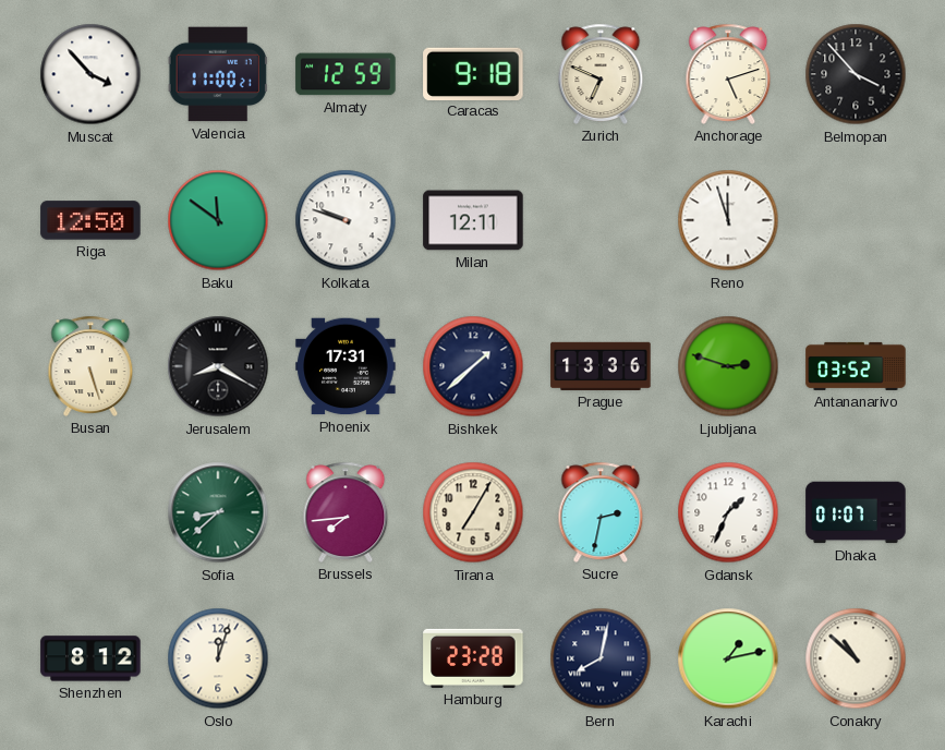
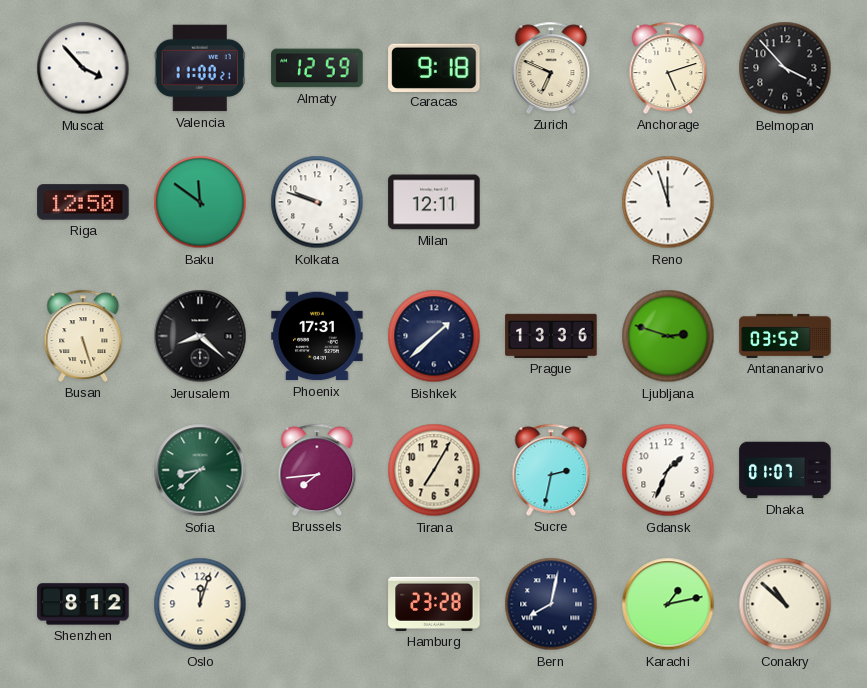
Jerusalem: 8:20 -> 8:22
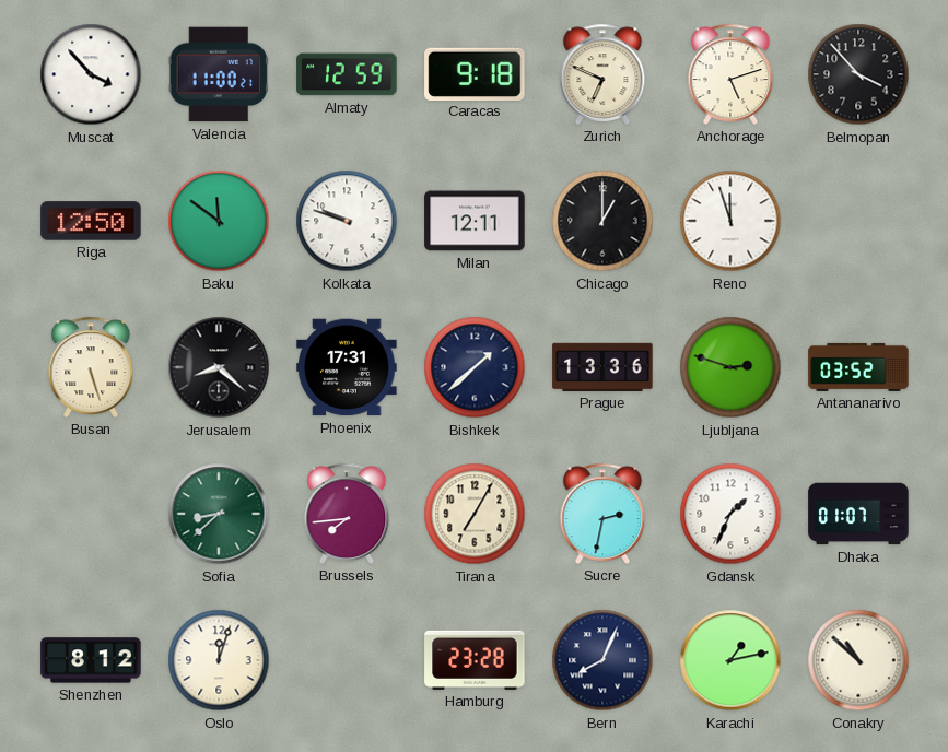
Chicago: none -> 1:00
Bern: 8:02 -> 8:04
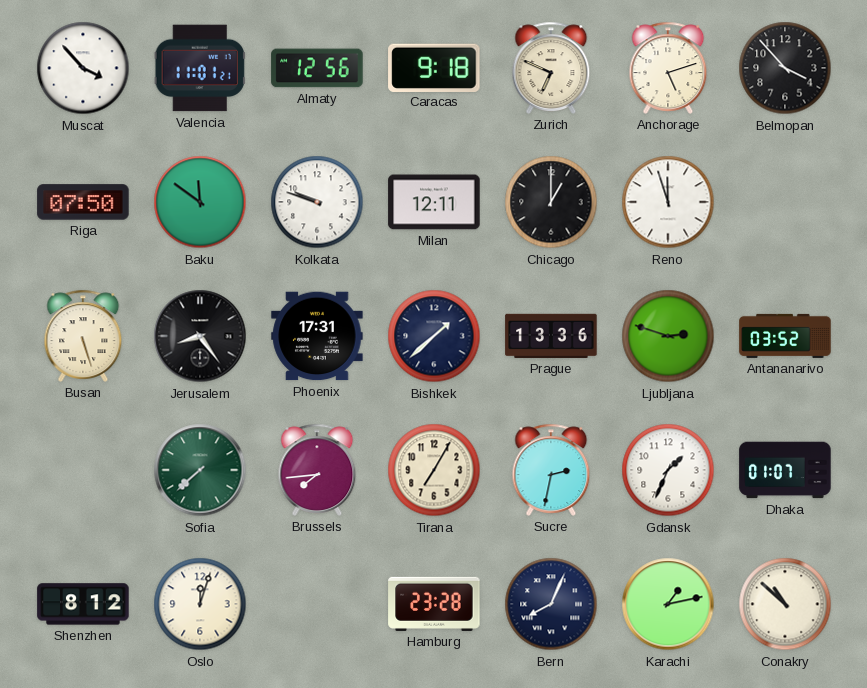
Valencia: 11:00 -> 11:01
Almaty: 12:59 -> 12:56
Riga: 12:50 -> 07:50
Jerusalem: 8:22 -> 8:24
Sofia: 8:38 -> 7:38
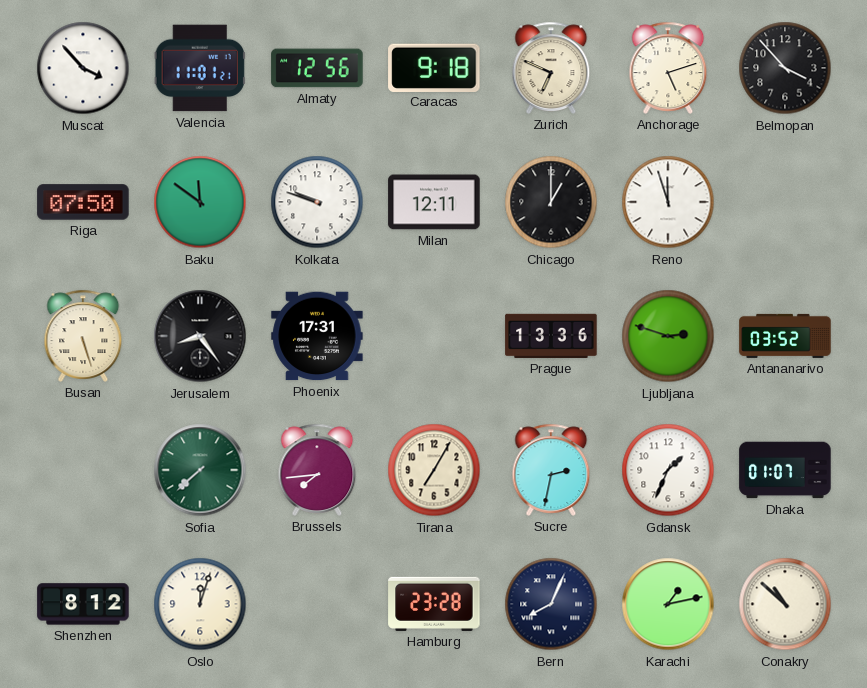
Bishkek: 1:38 -> none
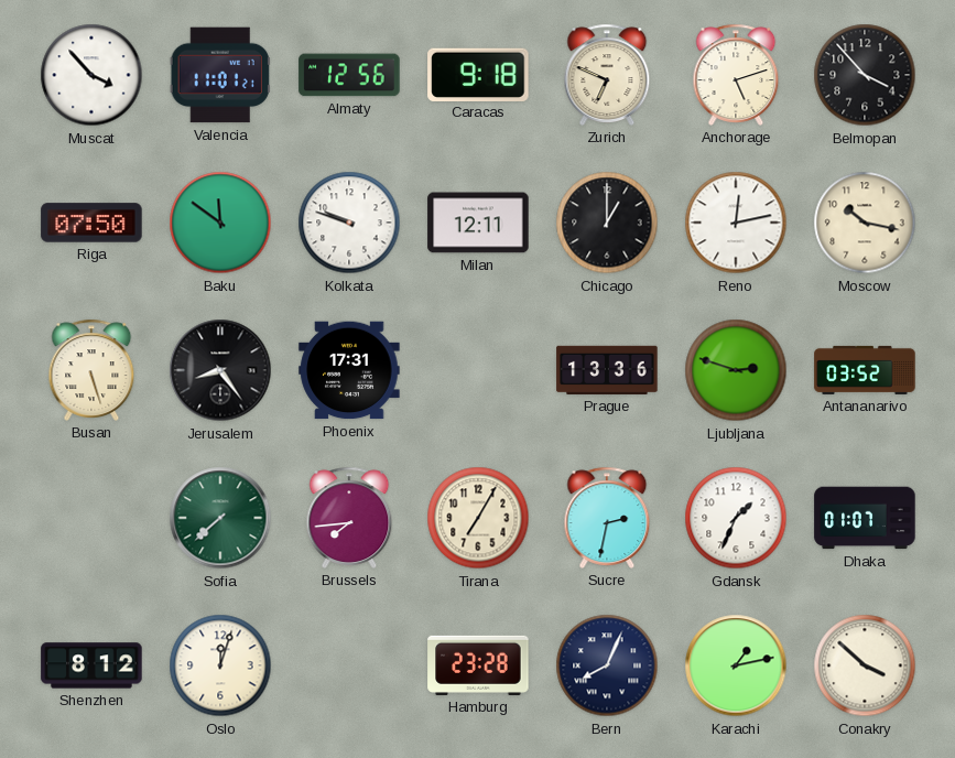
Reno: 11:57 -> 12:13
Moscow: none -> 10:17
Conakry: 10:52 -> 3:52
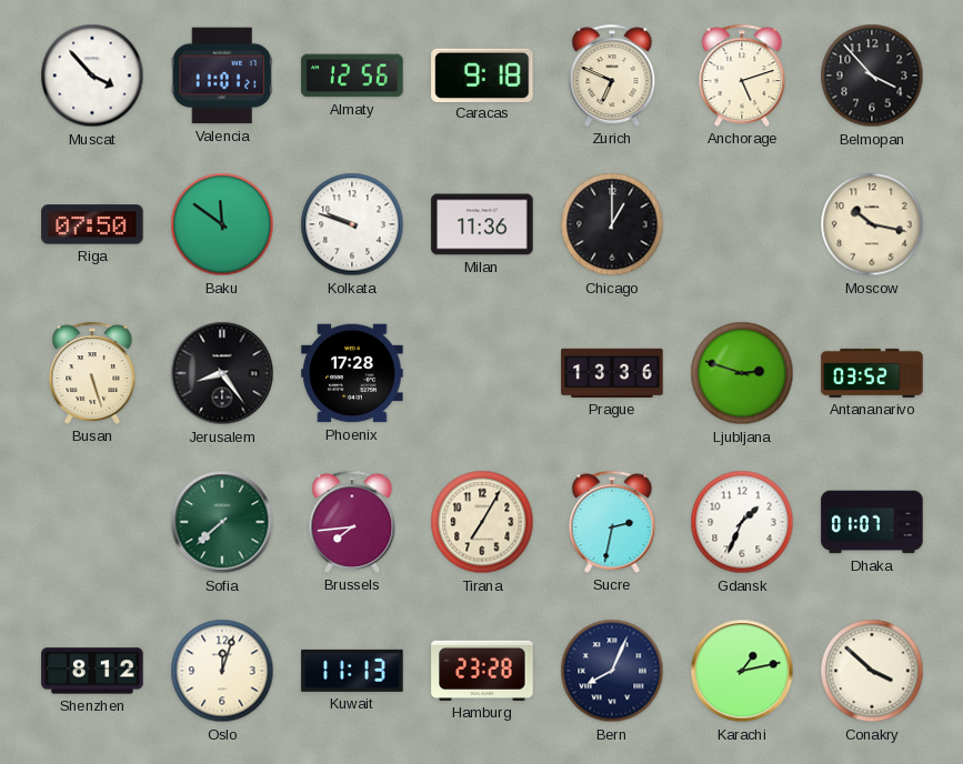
Milan: 12:11 -> 11:36
Reno: 12:13 -> none
Phoenix: 17:31 -> 17:28
Kuwait: none -> 11:13
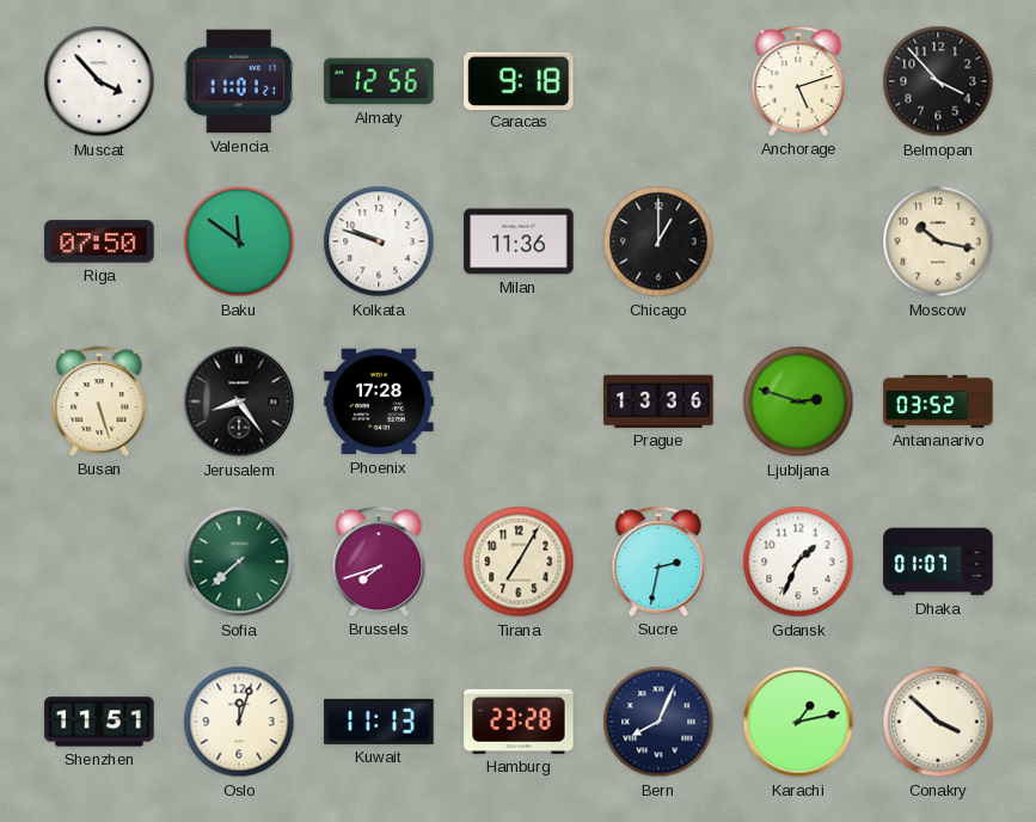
Zurich: 6:49 -> none
Brussels: 7:44 -> 7:42
Shenzhen: 8:12 -> 11:51
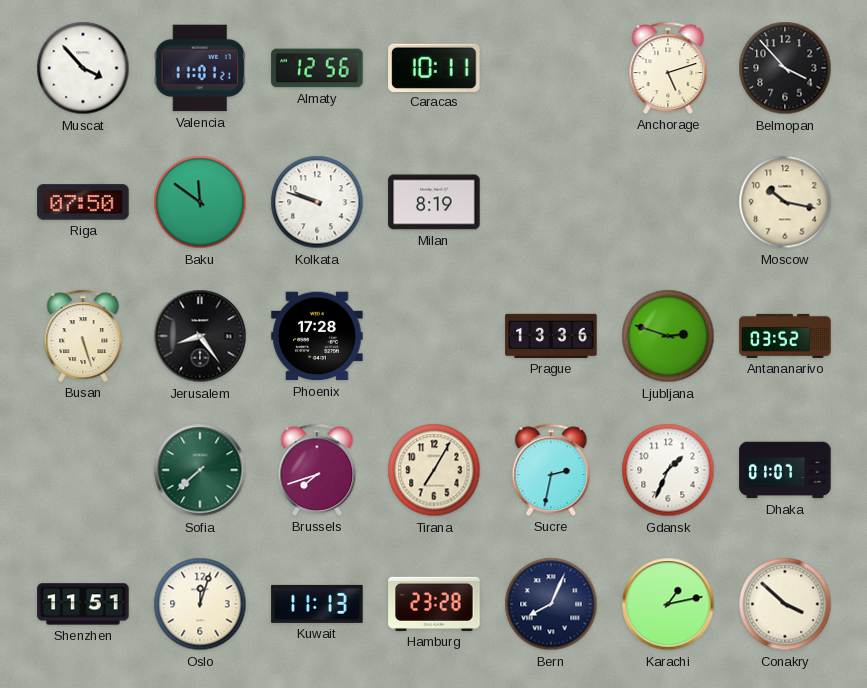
Caracas: 9:18 -> 10:11
Milan: 11:36 -> 8:19
Chicago: 1:00 -> none
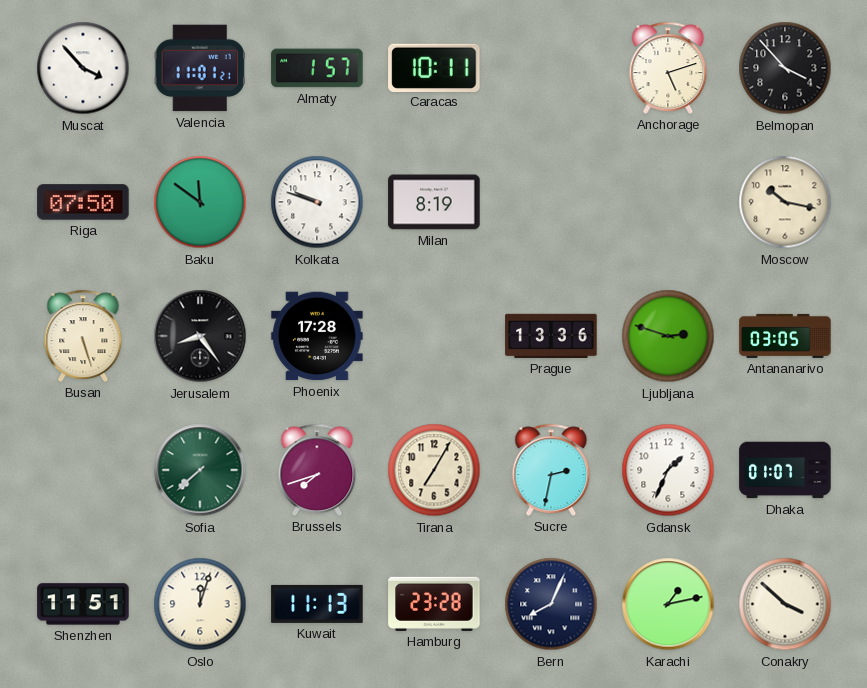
Almaty: 12:56 -> 1:57
Antananarivo: 03:52 -> 03:05
